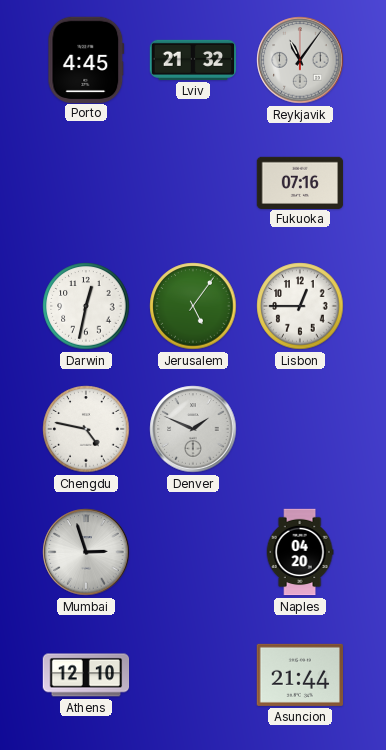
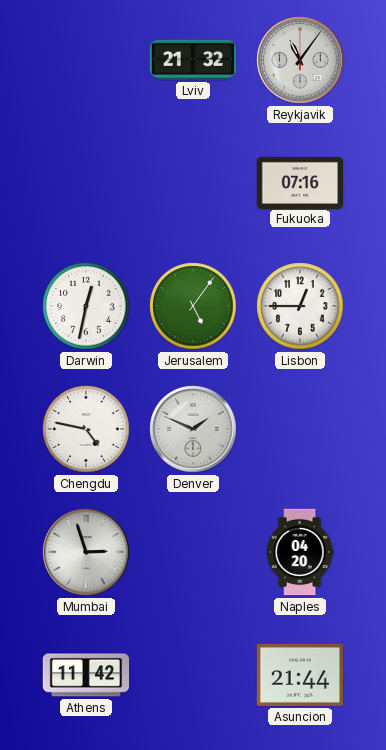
Porto: 4:45 -> none
Athens: 12:10 -> 11:42
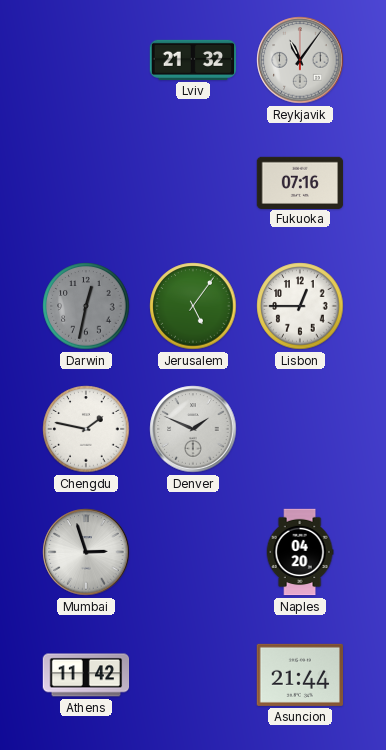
Darwin dial: white -> grey
Chengdu: 4:47 -> 1:47
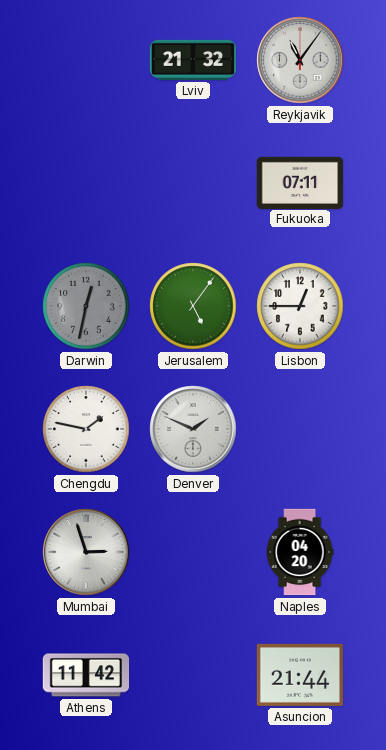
Fukuoka: 07:16 -> 07:11
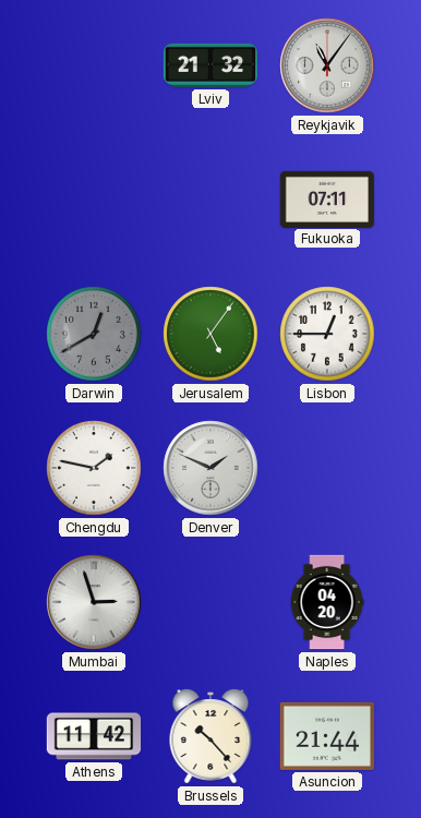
Darwin: 12:32 -> 12:40
Brussels: none -> 10:23
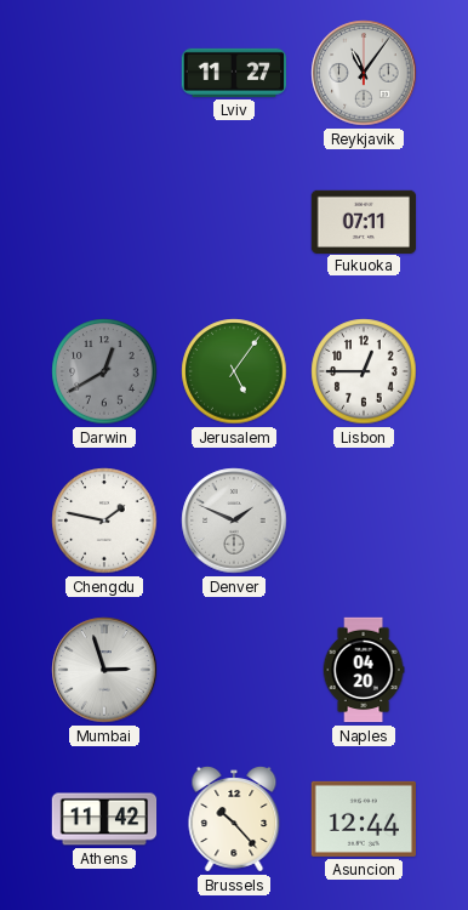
Lviv: 21:32 -> 11:27
Asuncion: 21:44 -> 12:44
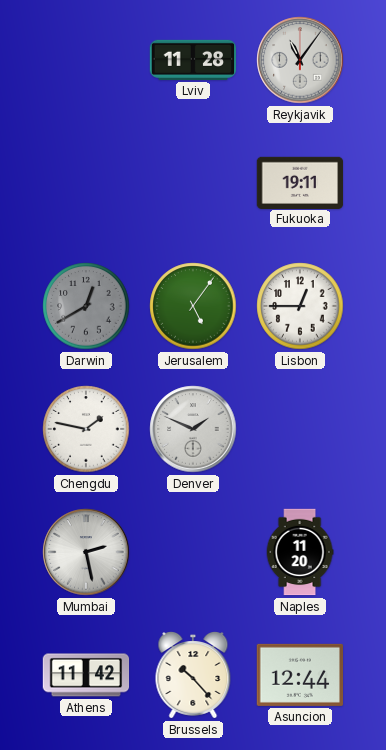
Lviv: 11:27 -> 11:28
Fukuoka: 07:11 -> 19:11
Mumbai: 2:57 -> 2:28
Naples: 04:20 -> 11:20
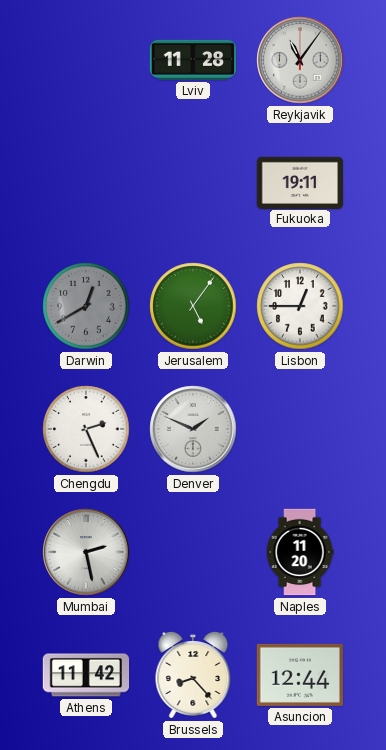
Chengdu: 1:47 -> 2:26
Brussels: 10:23 -> 8:23
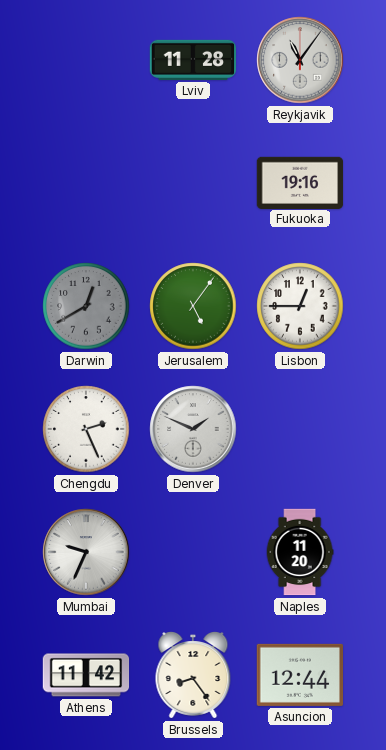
Fukuoka: 19:11 -> 19:16
Mumbai: 2:28 -> 9:34
Brussels: 8:23 -> 8:24
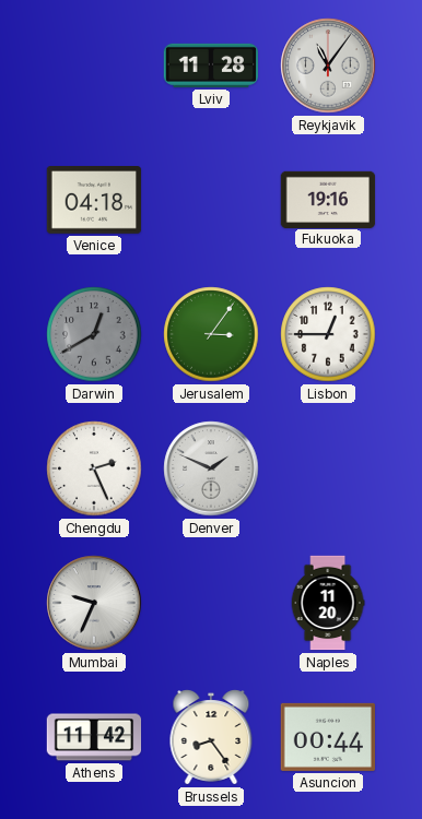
Venice: none -> 04:18
Jerusalem: 5:06 -> 3:06
Asuncion: 12:44 -> 00:44
